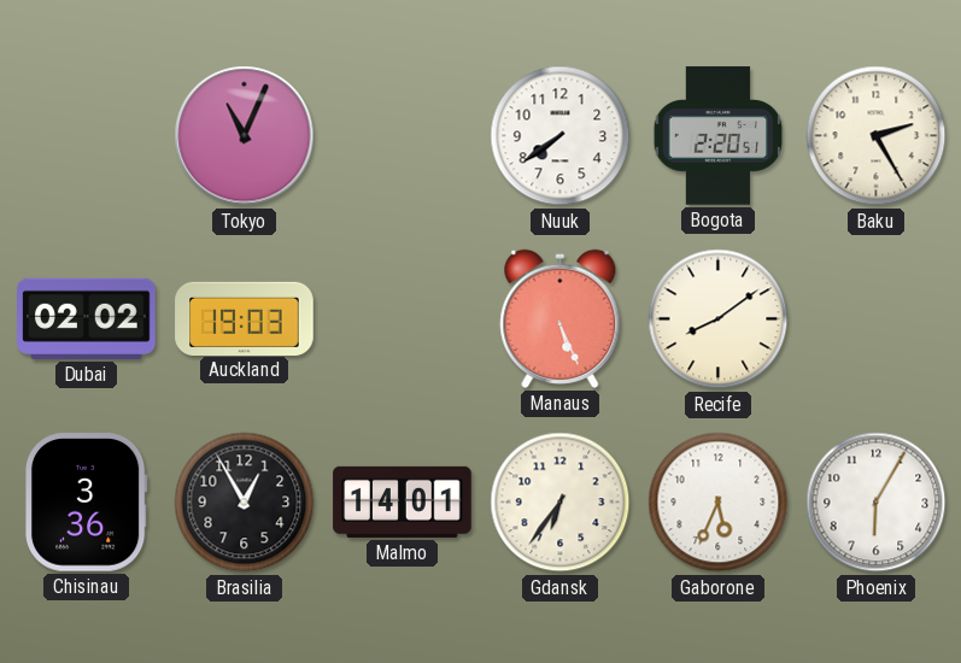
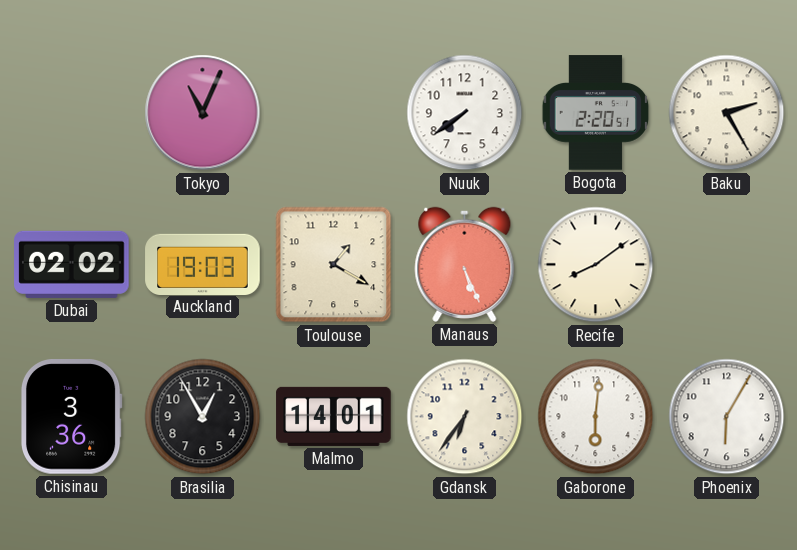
Toulouse: none -> 1:20
Gaborone: 5:34 -> 6:01
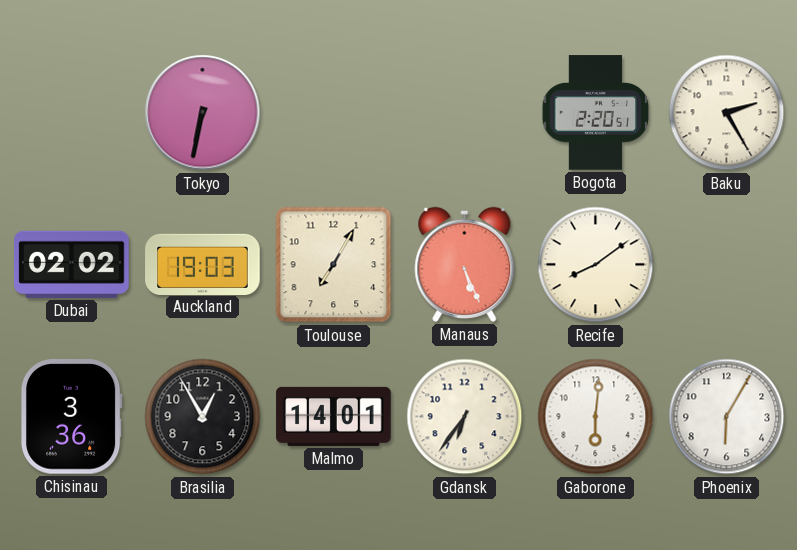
Tokyo: 11:04 -> 6:32
Nuuk: 7:39 -> none
Toulouse: 1:20 -> 7:05
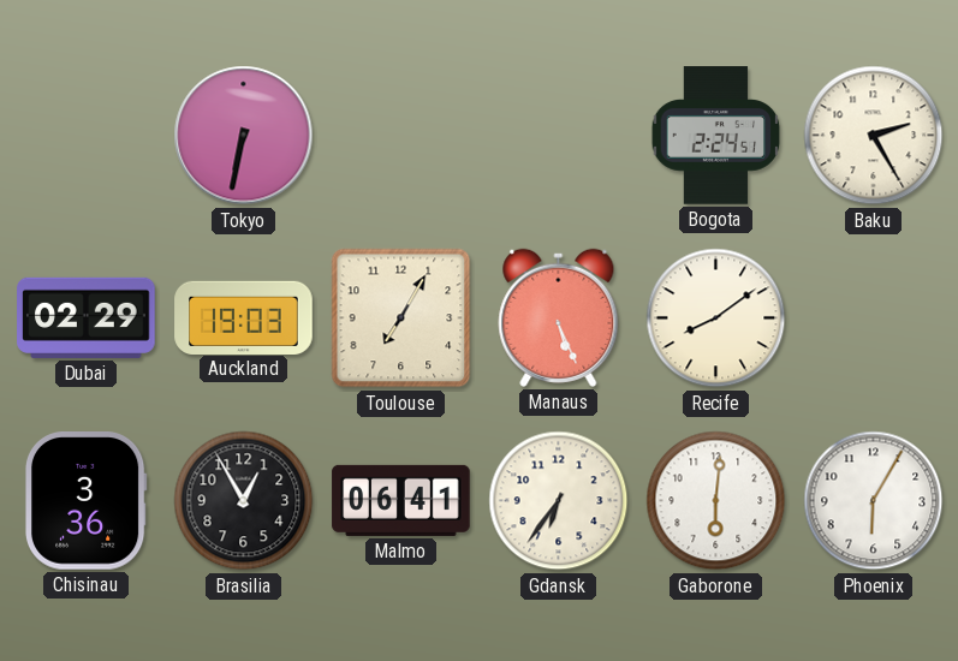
Bogota: 2:20 -> 2:24
Dubai: 02:02 -> 02:29
Malmo: 14:01 -> 06:41
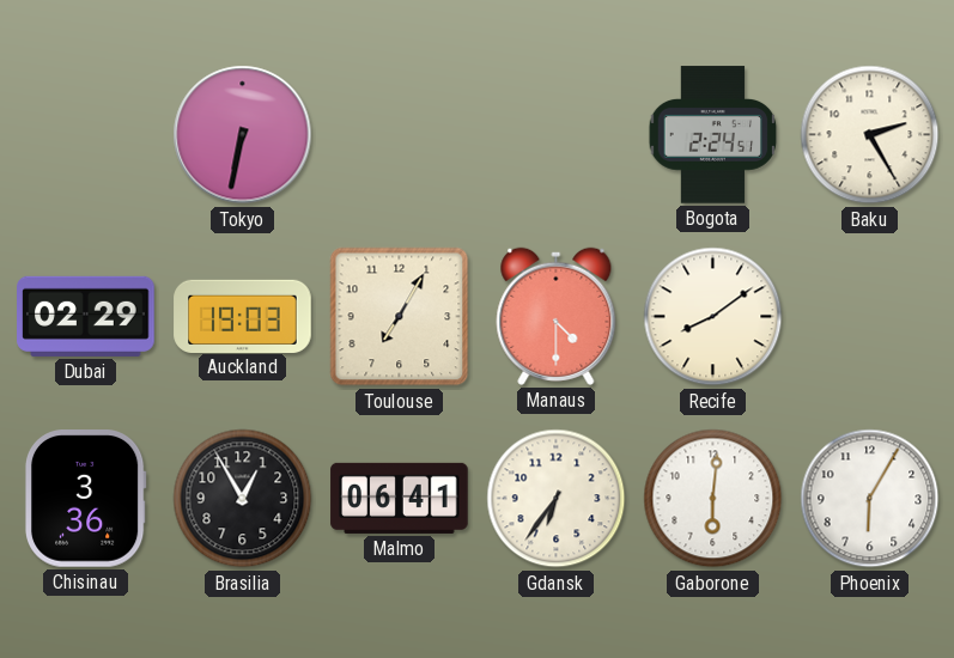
Manaus: 5:26 -> 4:30
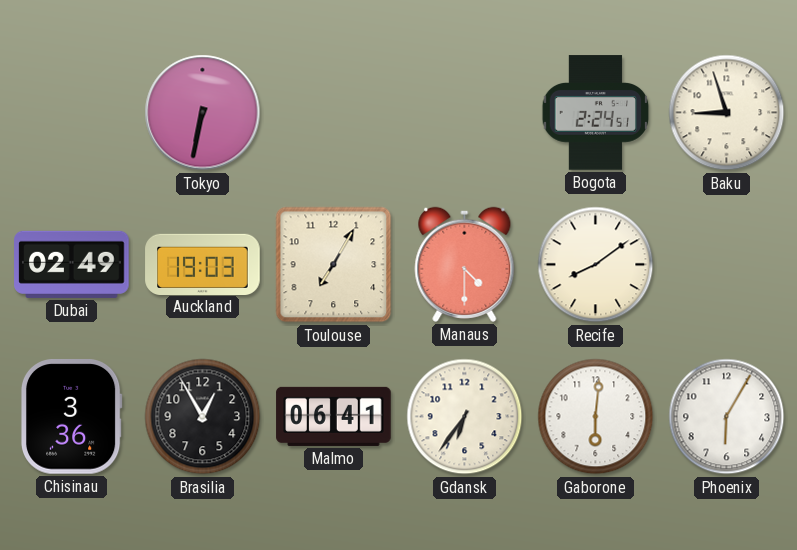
Baku: 2:25 -> 8:57
Dubai: 02:29 -> 02:49
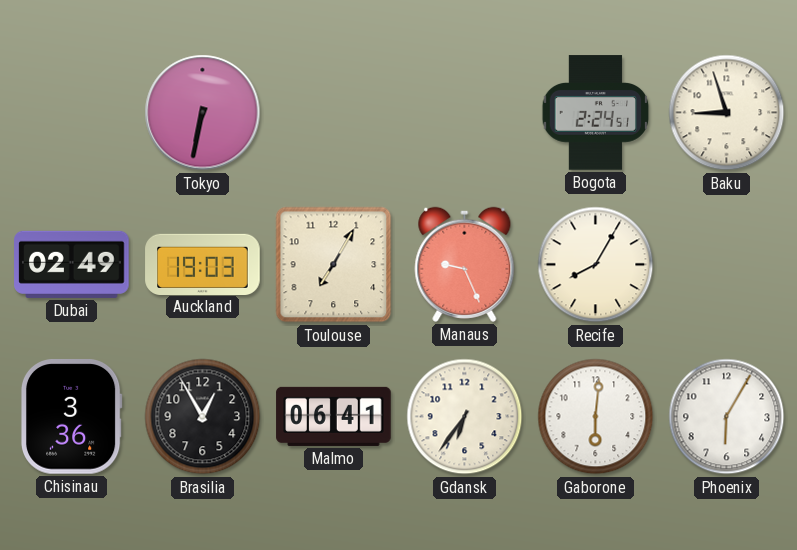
Manaus: 4:30 -> 9:26
Recife: 8:09 -> 8:05
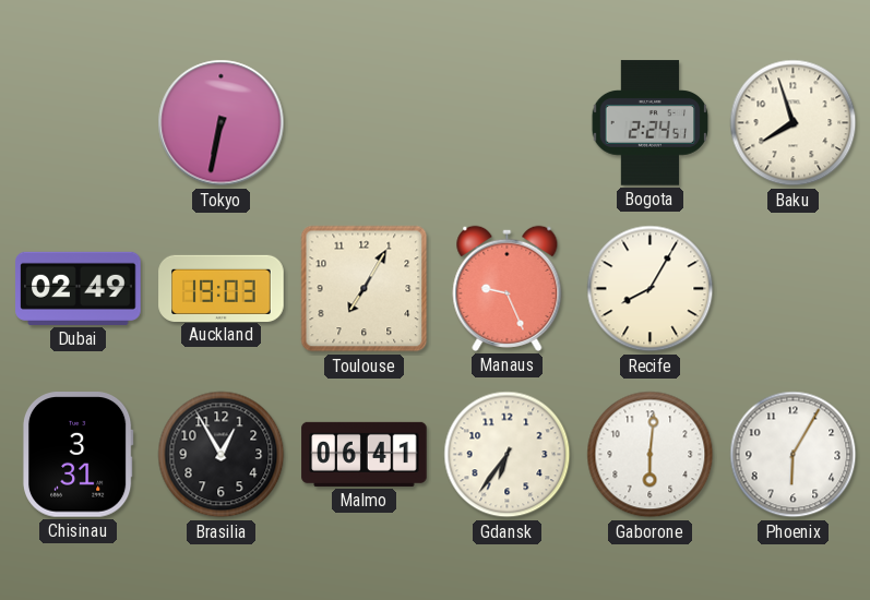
Baku: 8:57 -> 7:57
Chisinau: 3:36 -> 3:31
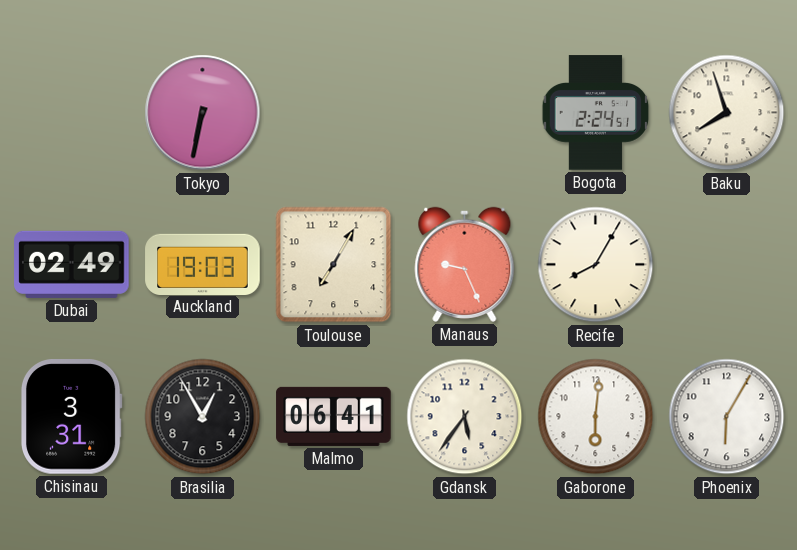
Gdansk: 6:36 -> 5:36
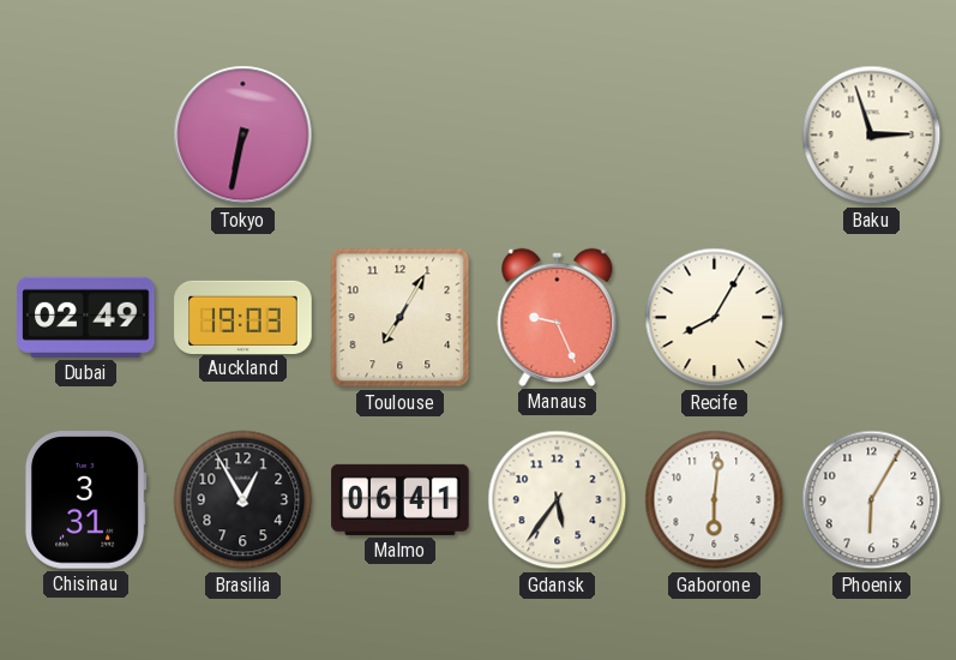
Bogota: 2:24 -> none
Baku: 7:57 -> 2:57
